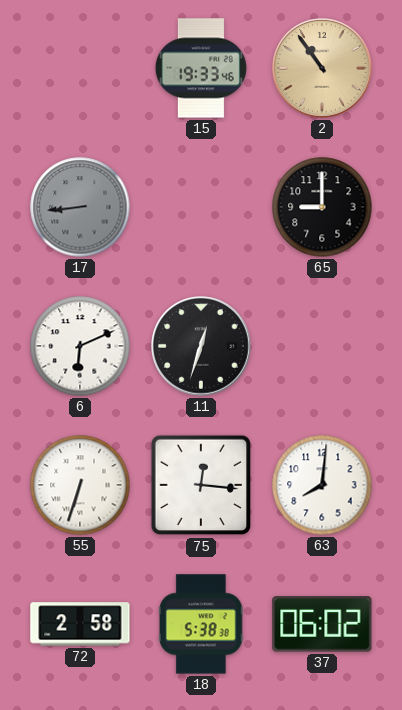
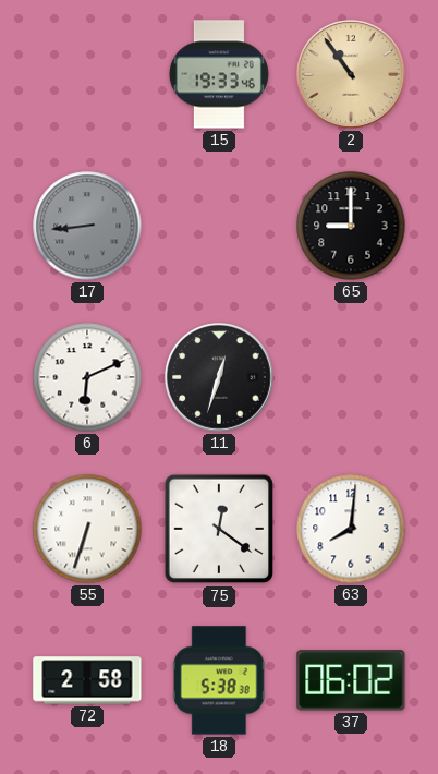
75: 12:16 -> 12:21
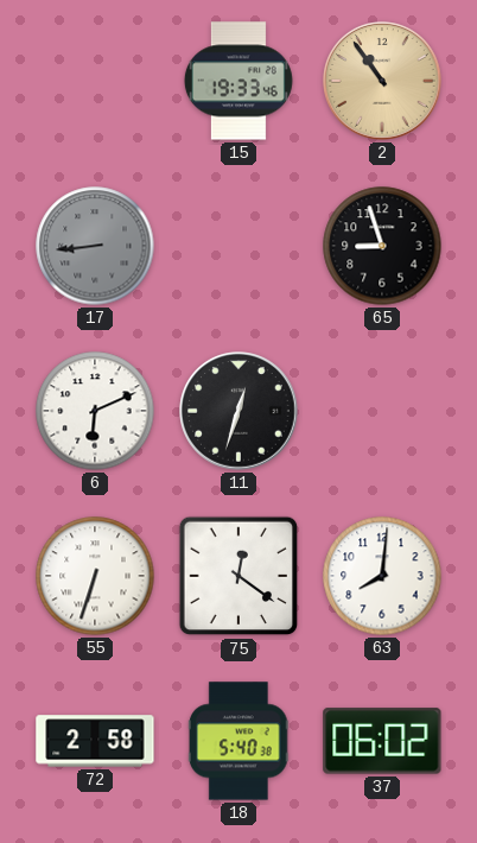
65: 9:00 -> 8:57
18: 5:38 -> 5:40
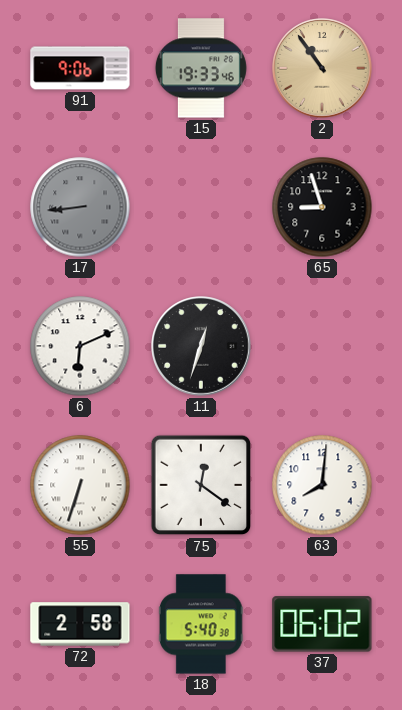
91: none -> 9:06
